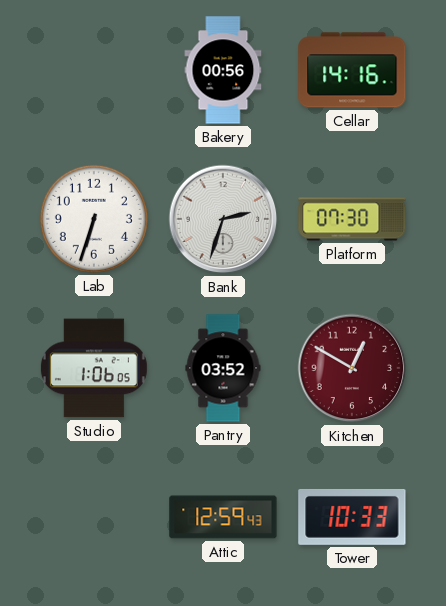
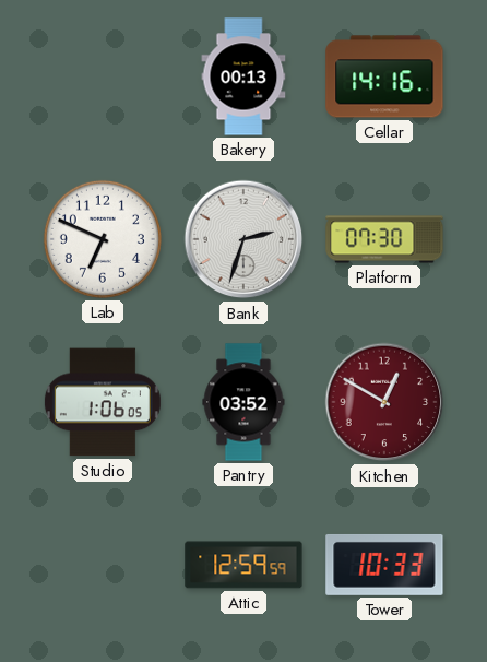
Bakery: 00:56 -> 00:13
Lab: 6:33 -> 6:49
Attic: 12:59:43 -> 12:59:59
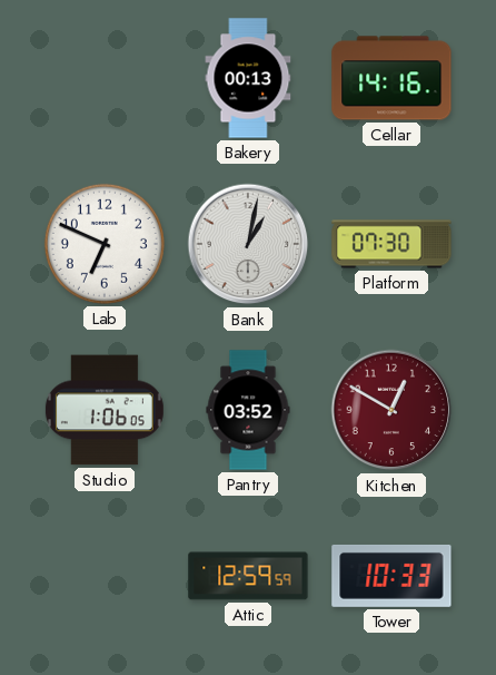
Bank: 2:33 -> 1:02
